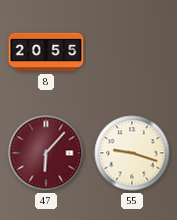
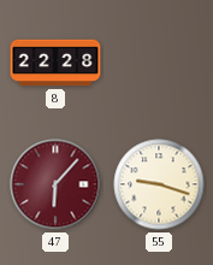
8: 20:55 -> 22:28
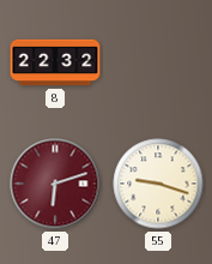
8: 22:28 -> 22:32
47: 6:07 -> 6:12
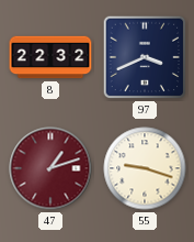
97: none -> 3:41
47: 6:12 -> 1:12
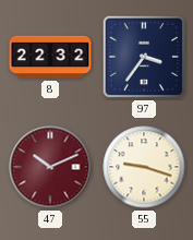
97: 3:41 -> 3:36
47: 1:12 -> 10:11
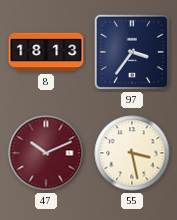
8: 22:32 -> 18:13
55: 9:18 -> 3:28
